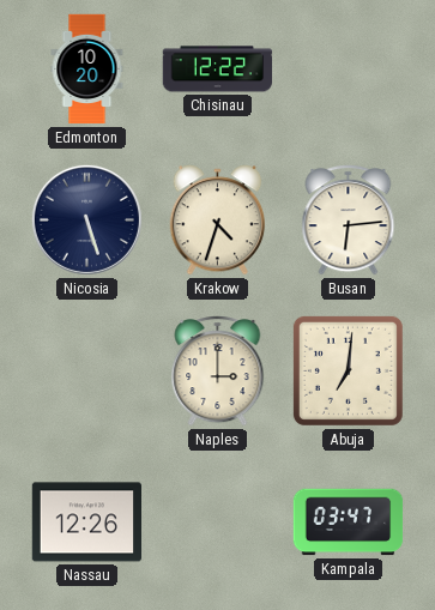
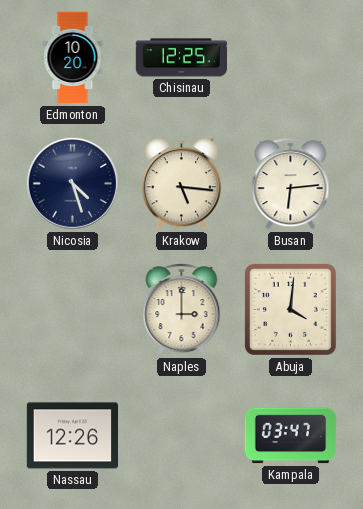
Chisinau: 12:22 -> 12:25
Nicosia: 5:27 -> 4:27
Krakow: 4:33 -> 5:16
Abuja: 7:01 -> 4:01
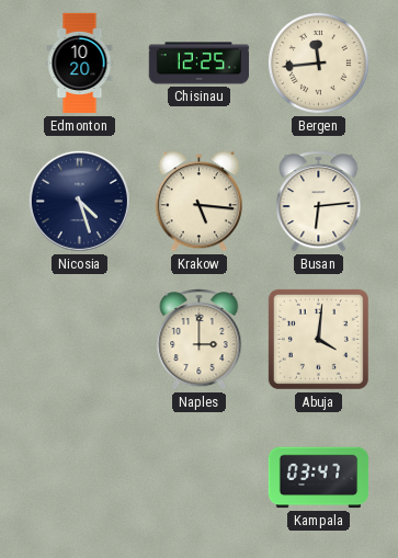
Bergen: none -> 11:44
Nassau: 12:26 -> none
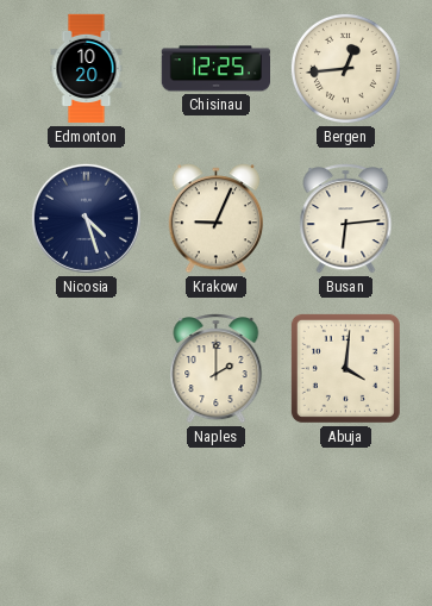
Bergen: 11:44 -> 12:44
Krakow: 5:16 -> 9:04
Naples: 3:00 -> 2:00
Kampala: 03:47 -> none
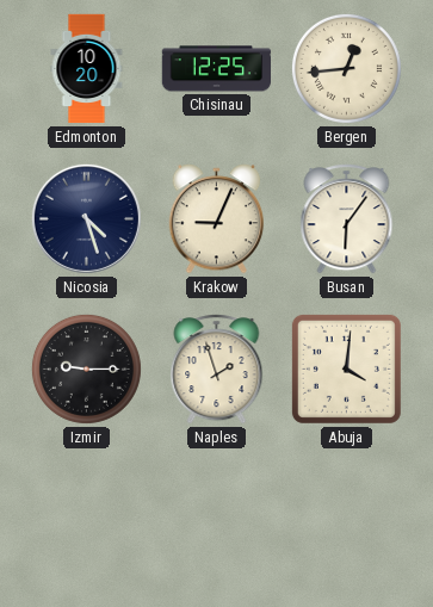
Busan: 6:14 -> 6:06
Izmir: none -> 9:15
Naples: 2:00 -> 1:57
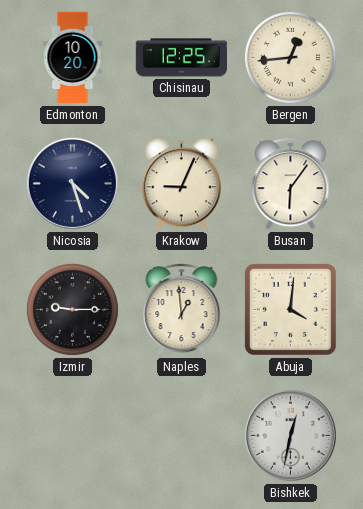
Naples: 1:57 -> 12:59
Bishkek: none -> 12:32
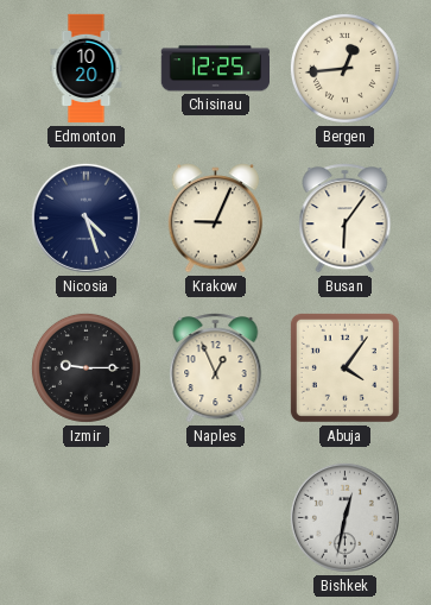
Naples: 12:59 -> 12:56
Abuja: 4:01 -> 4:06
